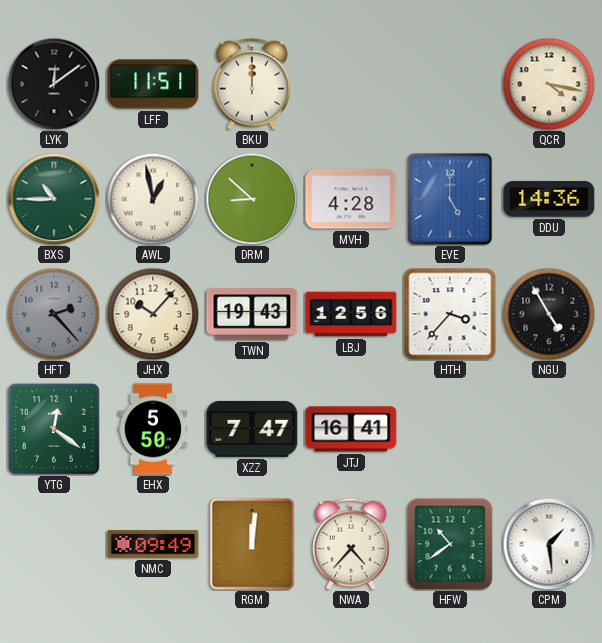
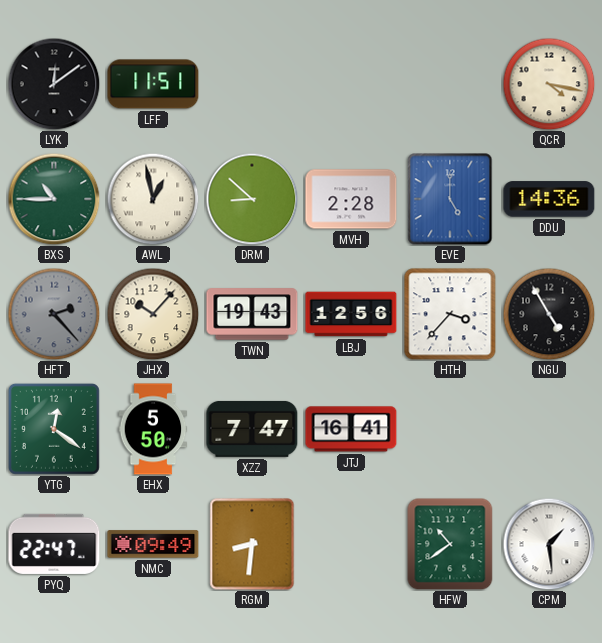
BKU: 12:00 -> none
MVH: 4:28 -> 2:28
PYQ: none -> 22:47
RGM: 12:01 -> 8:31
NWA: 4:37 -> none
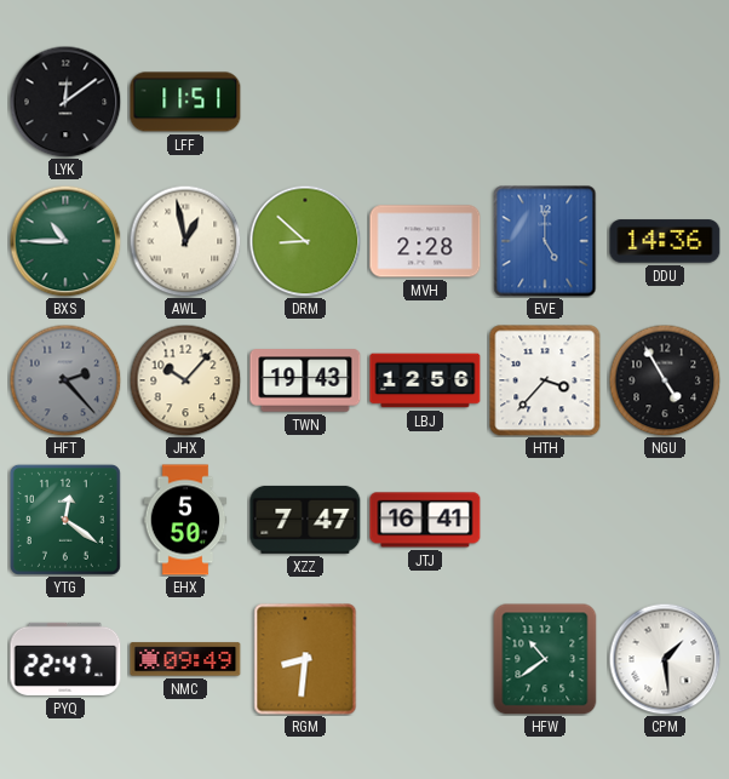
QCR: 4:17 -> none
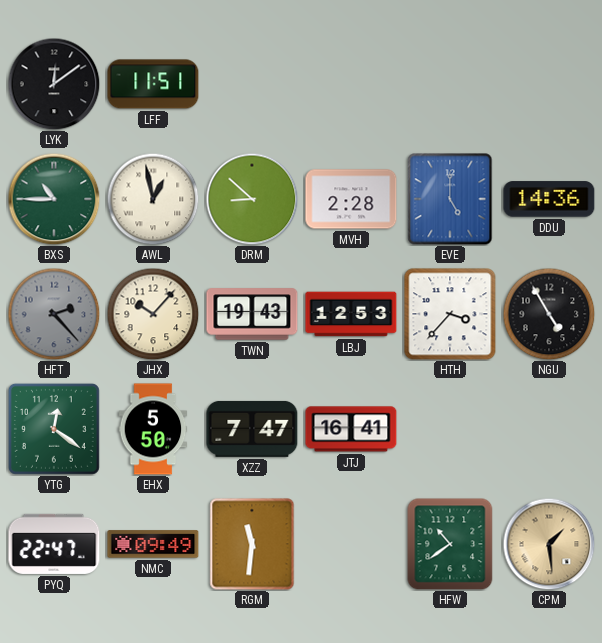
LBJ: 12:56 -> 12:53
RGM: 8:31 -> 11:31
CPM dial: white -> champagne
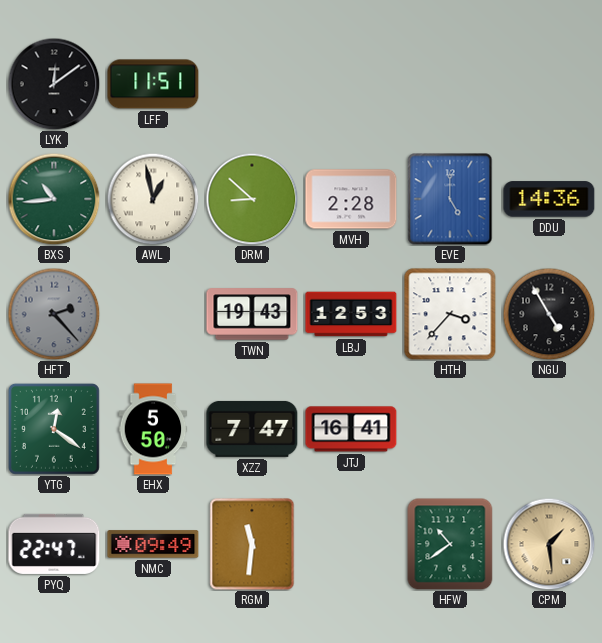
BXS: 10:45 -> 10:44
JHX: 10:07 -> none
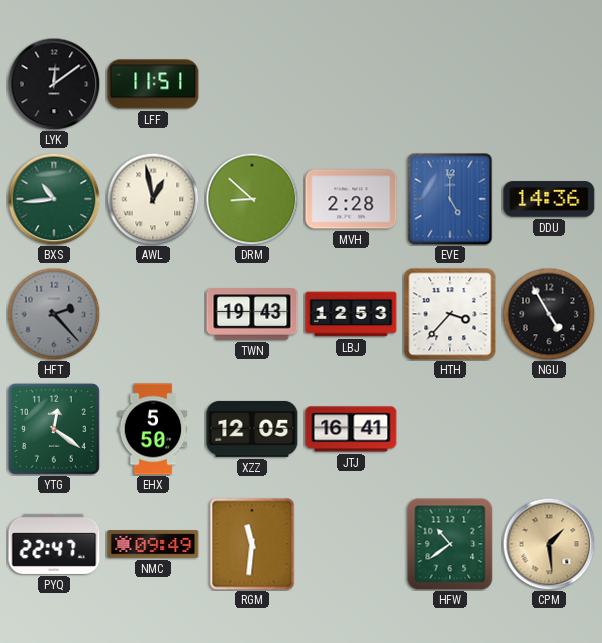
XZZ: 7:47 -> 12:05
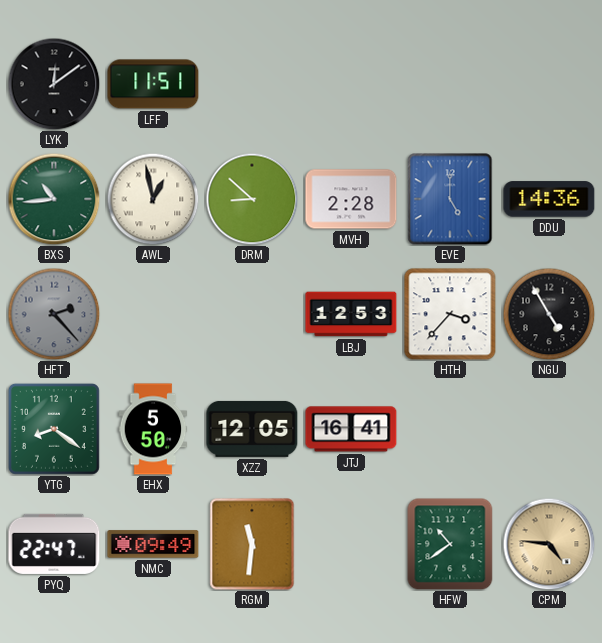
TWN: 19:43 -> none
YTG: 12:21 -> 8:21
CPM: 1:29 -> 4:46
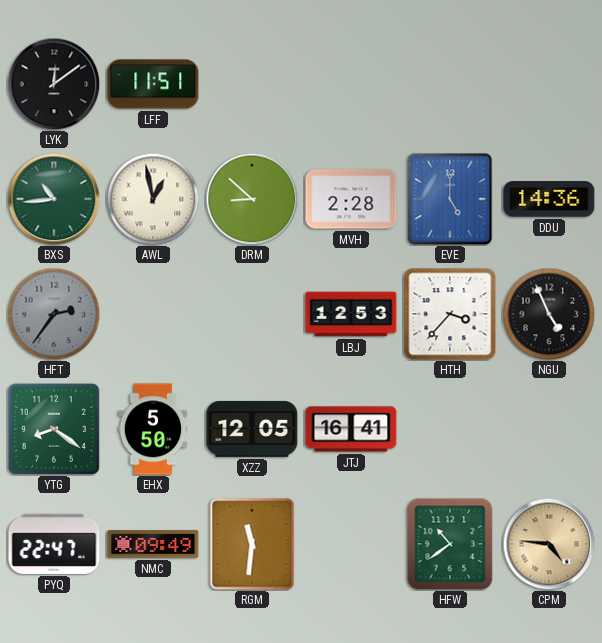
HFT: 2:23 -> 2:36
NGU: 4:55 -> 4:56
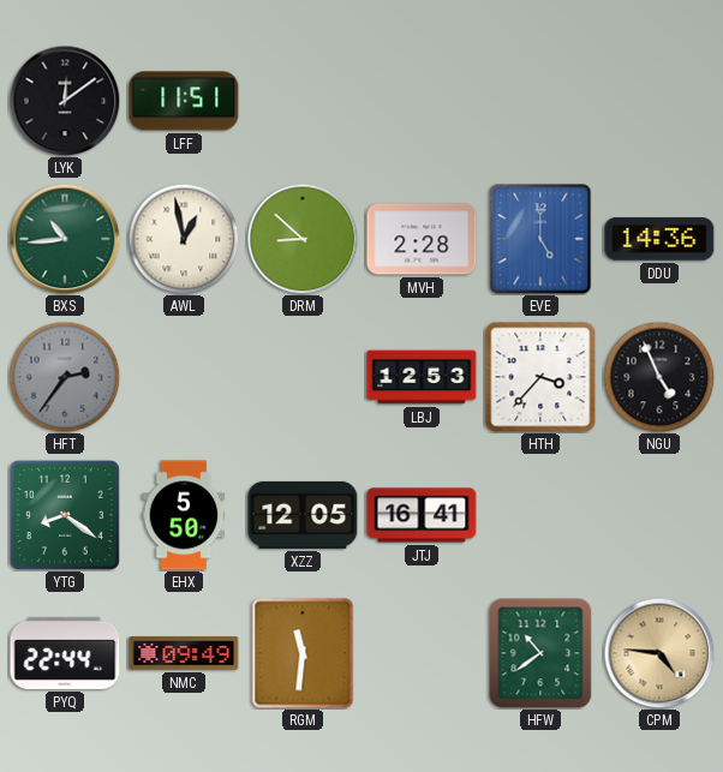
PYQ: 22:47 -> 22:44
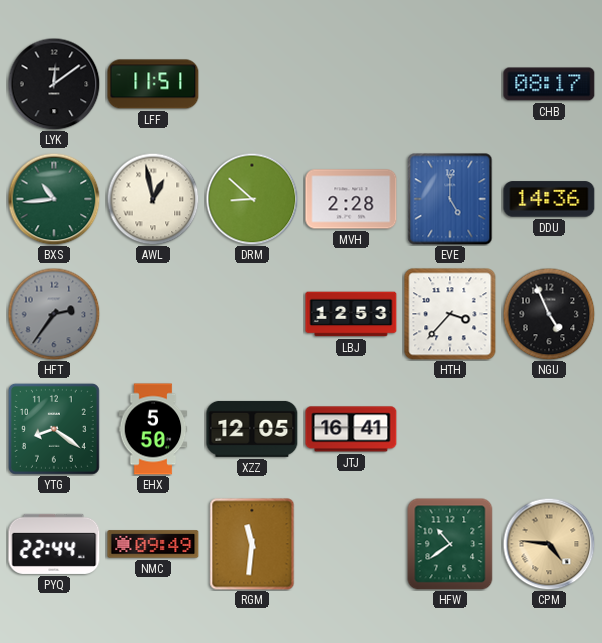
CHB: none -> 08:17
